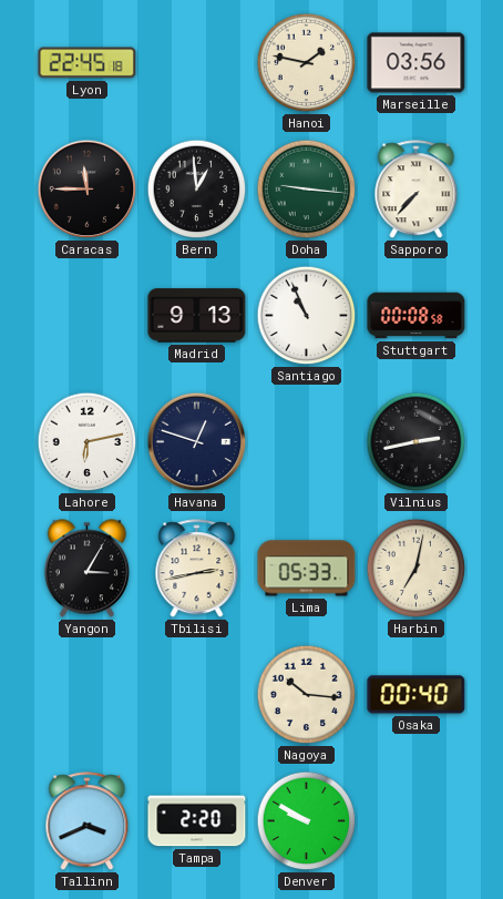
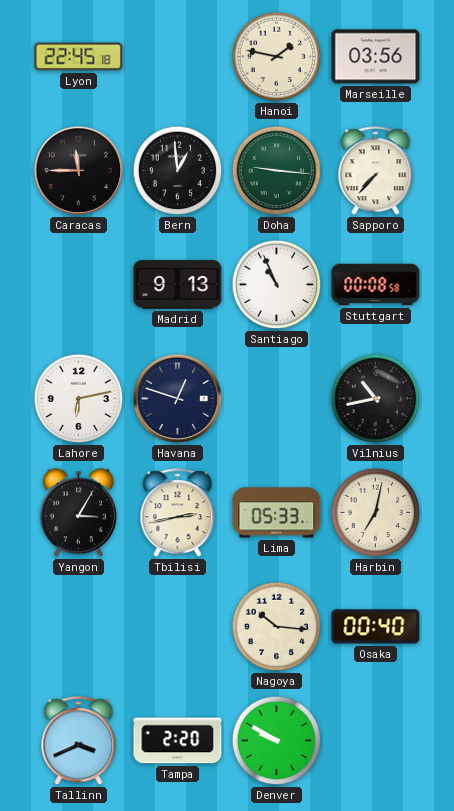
Vilnius: 2:43 -> 10:43
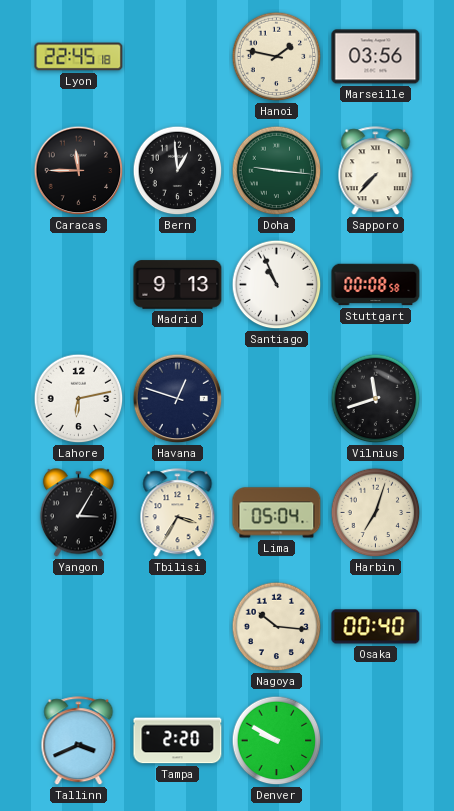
Vilnius: 10:43 -> 11:42
Tbilisi: 2:43 -> 3:35
Lima: 05:33 -> 05:04
Harbin: 7:02 -> 7:03
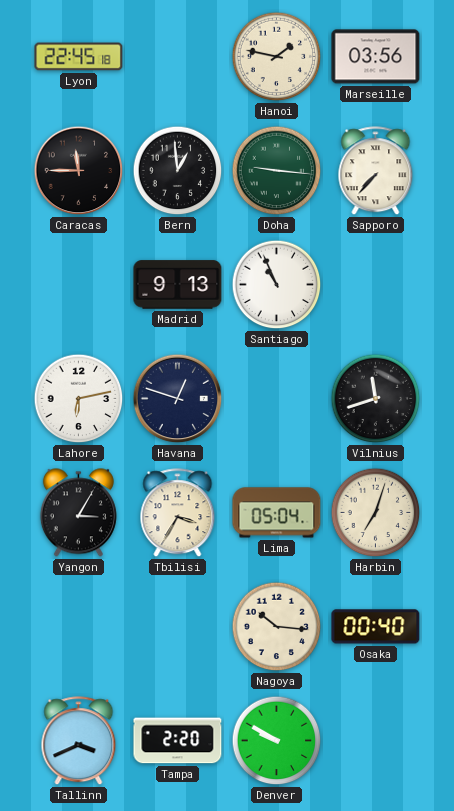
Stuttgart: 00:08 -> none
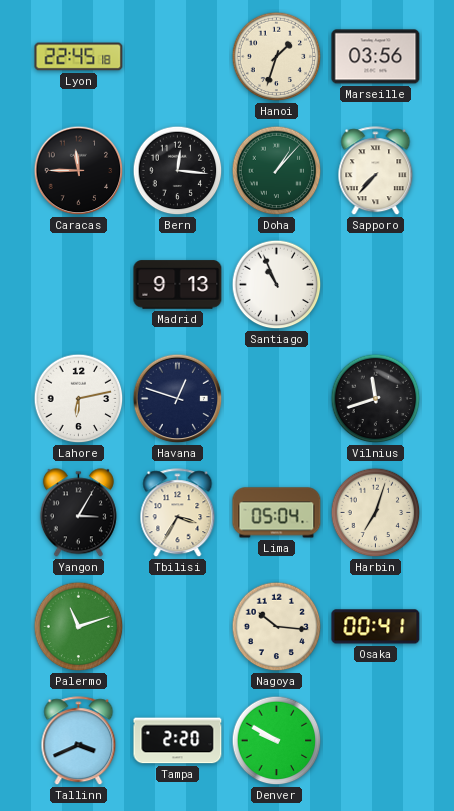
Hanoi: 1:47 -> 1:33
Bern: 12:59 -> 12:16
Doha: 9:16 -> 1:07
Palermo: none -> 11:12
Osaka: 00:40 -> 00:41
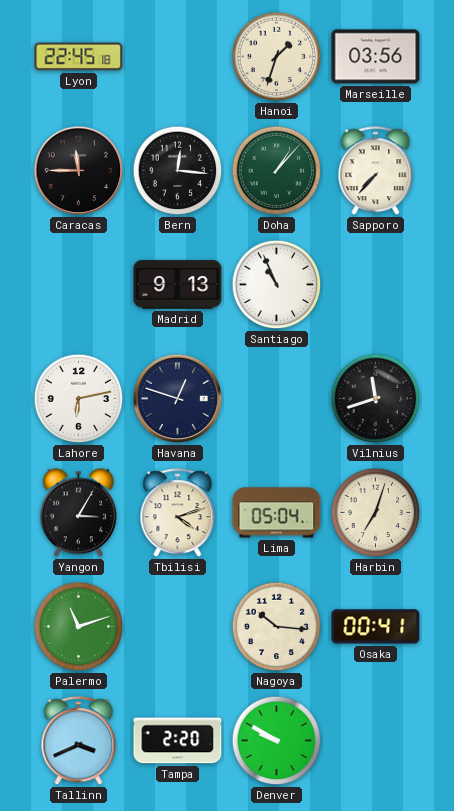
Tbilisi: 3:35 -> 4:12
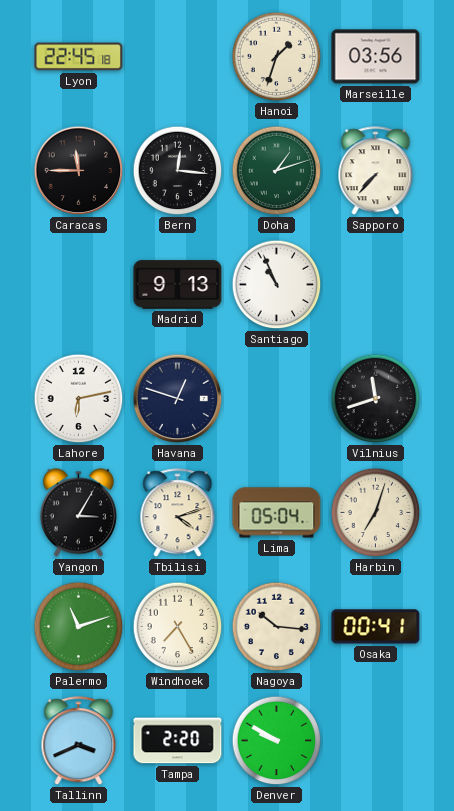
Doha: 1:07 -> 1:12
Windhoek: none -> 7:25
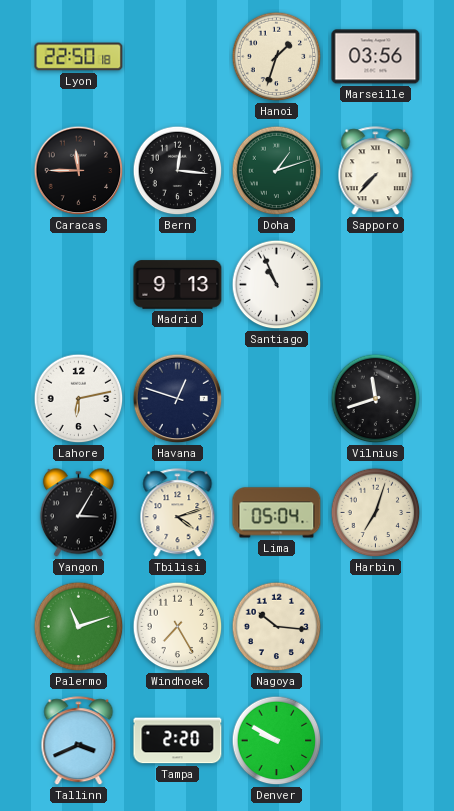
Lyon: 22:45 -> 22:50
Osaka: 00:41 -> none
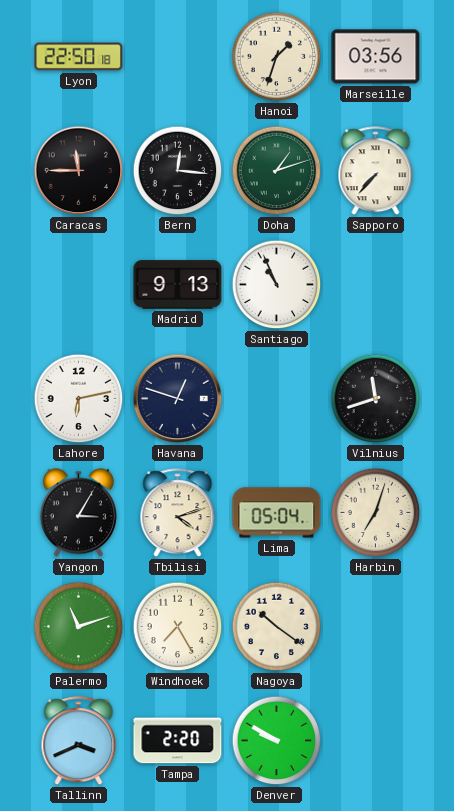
Nagoya: 10:16 -> 10:21
